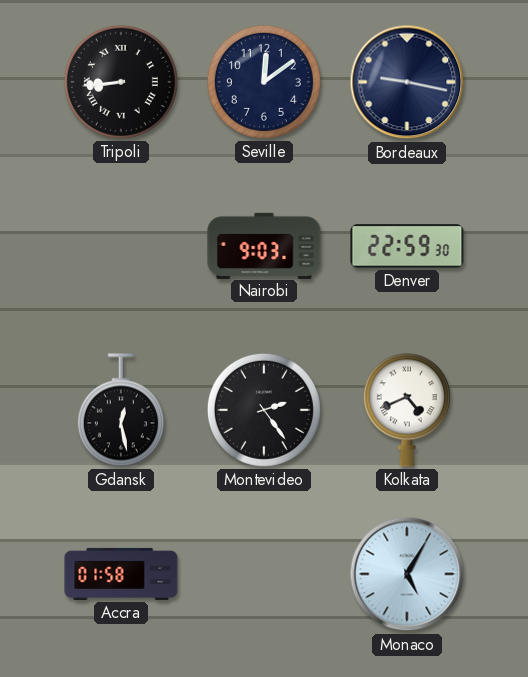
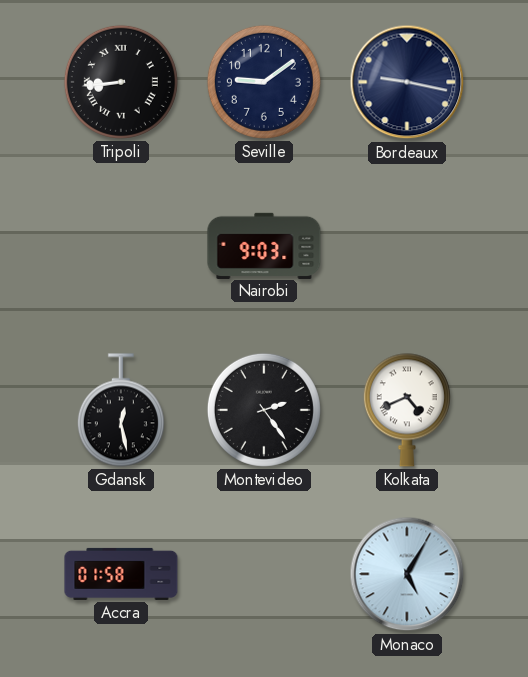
Seville: 12:09 -> 9:09
Denver: 22:59 -> none
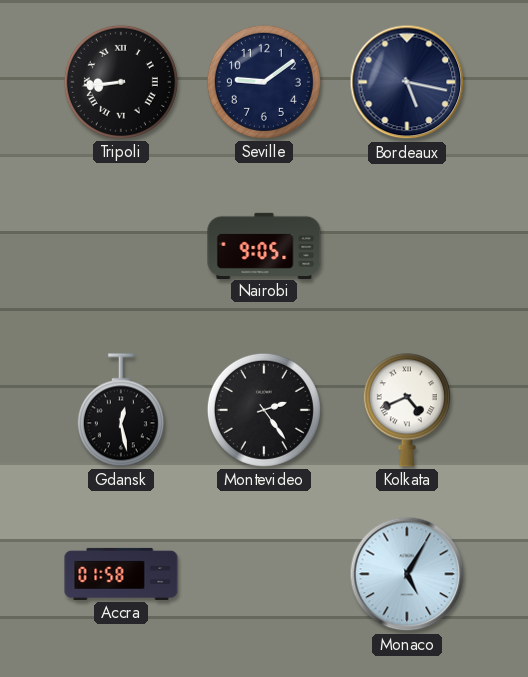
Bordeaux: 9:17 -> 5:17
Nairobi: 9:03 -> 9:05
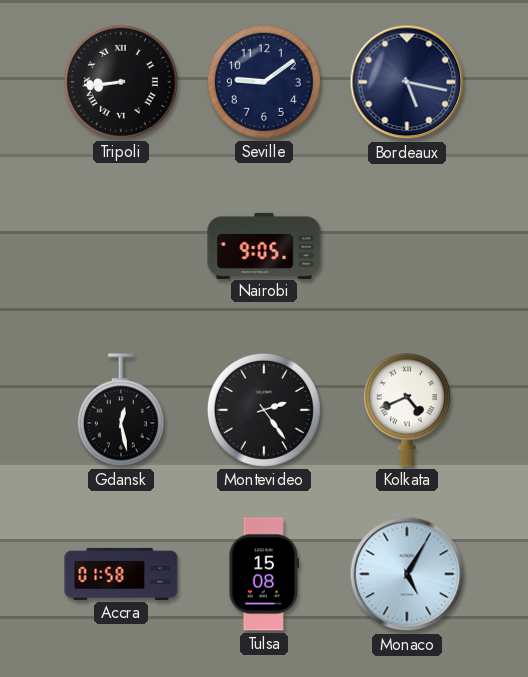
Tulsa: none -> 15:08
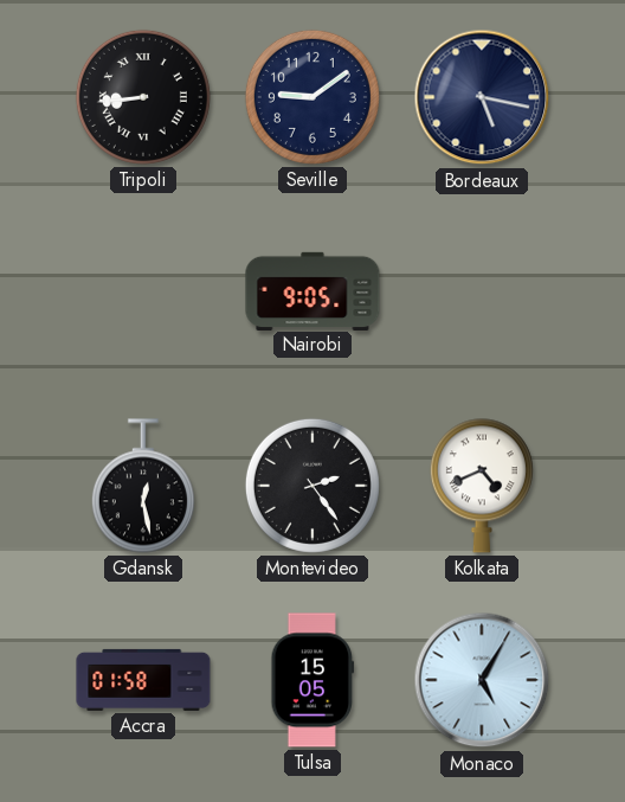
Tulsa: 15:08 -> 15:05
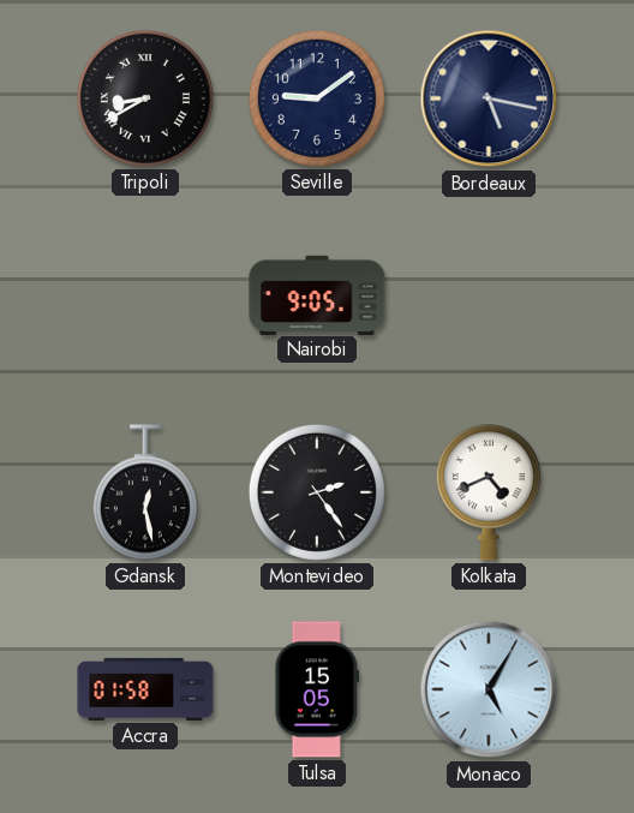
Tripoli: 8:44 -> 8:40
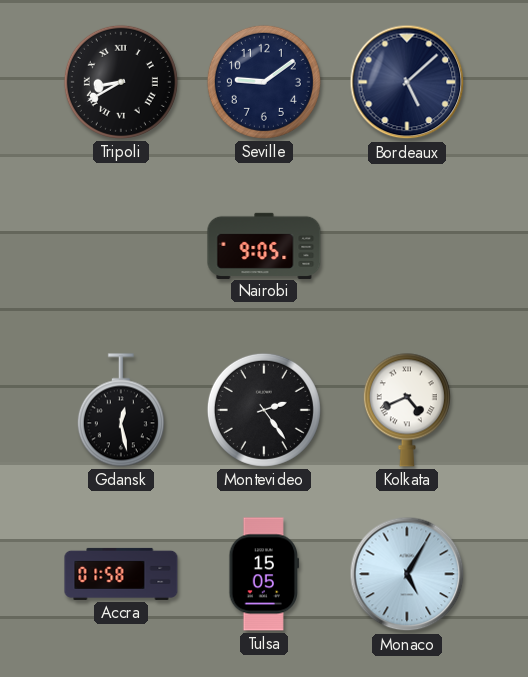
Bordeaux: 5:17 -> 5:08
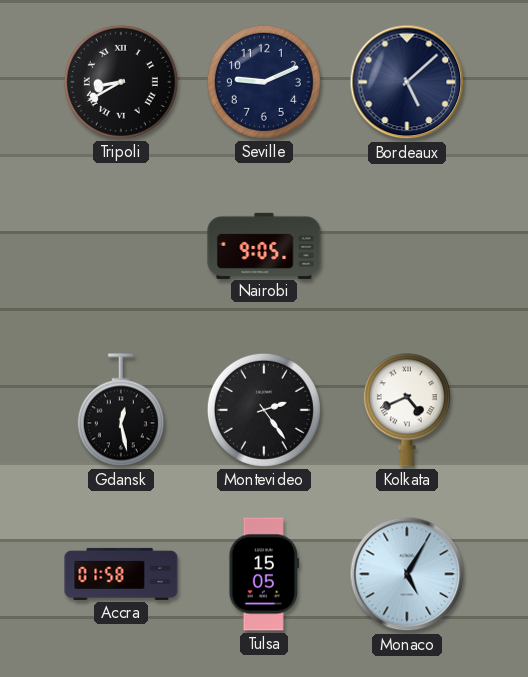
Seville: 9:09 -> 9:11
